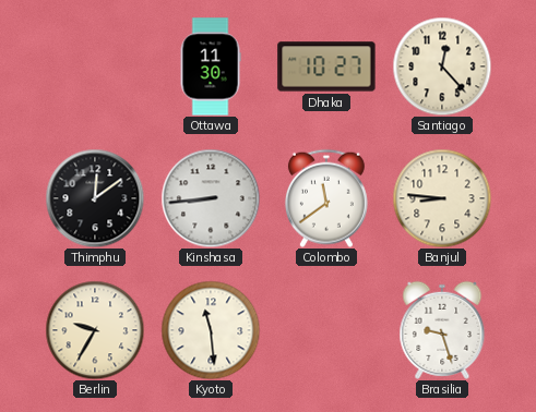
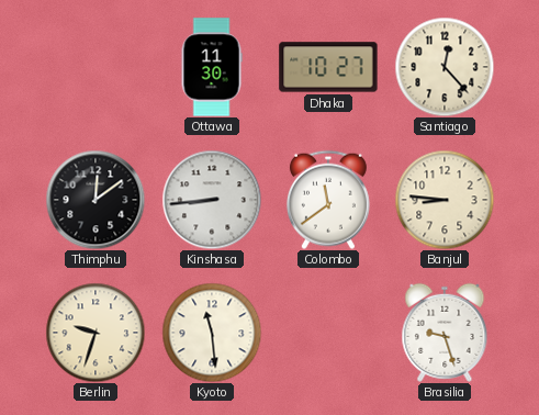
Berlin: 9:35 -> 9:33
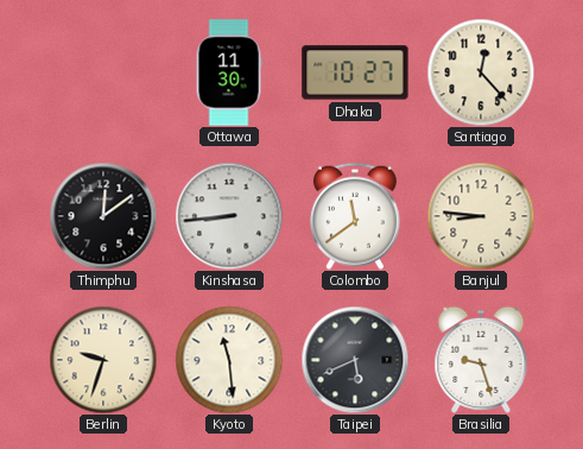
Taipei: none -> 5:41
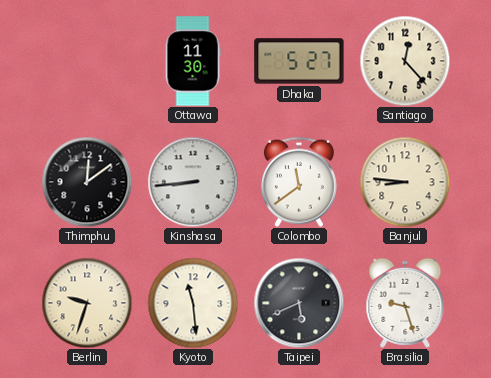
Dhaka: 10:27 -> 5:27
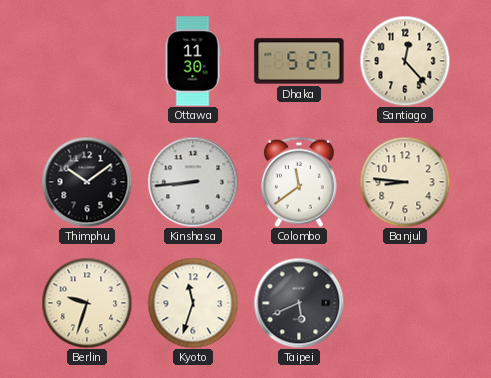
Thimphu: 12:09 -> 10:09
Kyoto: 11:29 -> 11:33
Brasilia: 9:27 -> none
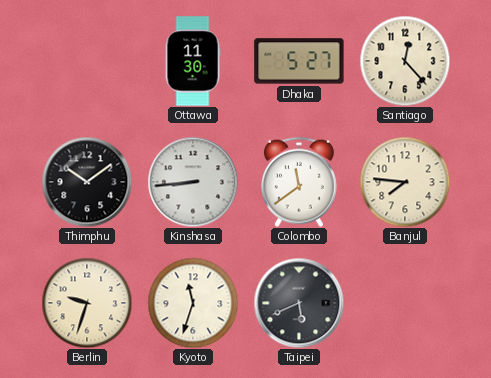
Banjul: 8:46 -> 7:46
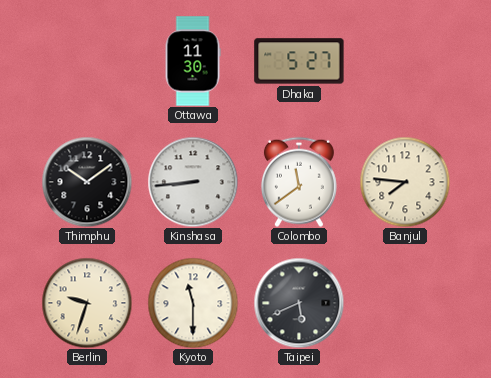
Santiago: 12:23 -> none
Kyoto: 11:33 -> 11:30
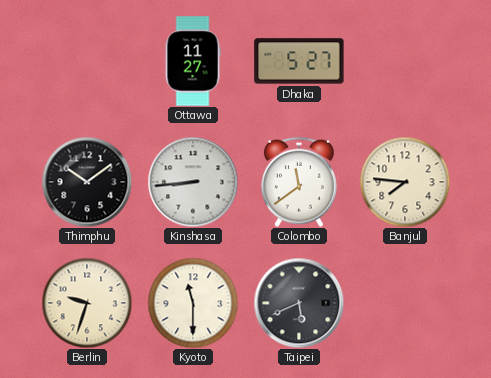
Ottawa: 11:30 -> 11:27
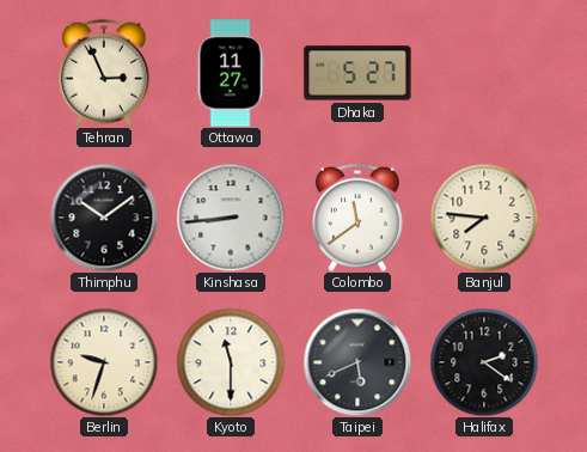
Tehran: none -> 2:56
Halifax: none -> 2:21
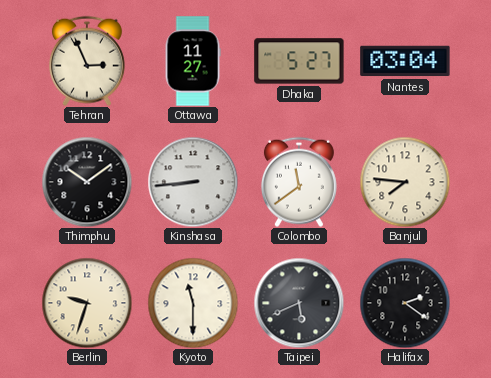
Nantes: none -> 03:04
